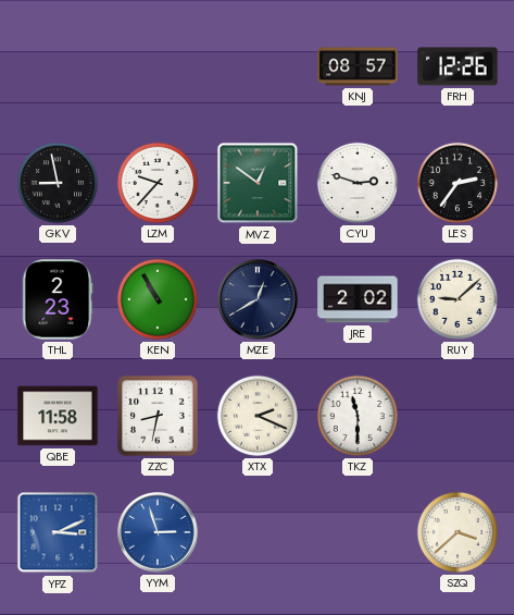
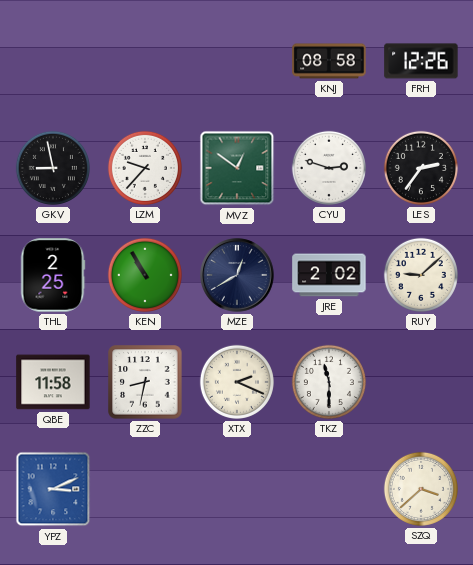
KNJ: 08:57 -> 08:58
THL: 2:23 -> 2:25
YYM: 2:57 -> none
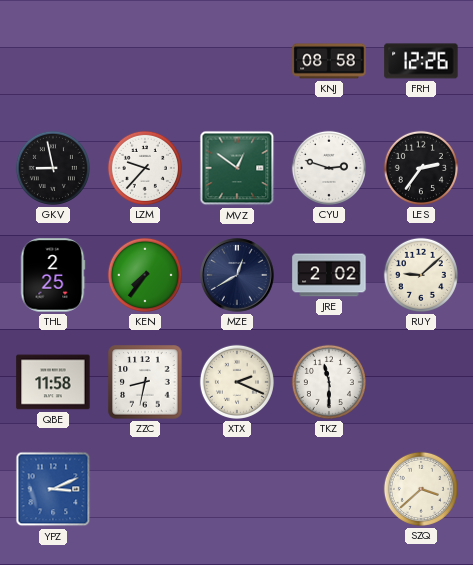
KEN: 10:55 -> 7:36
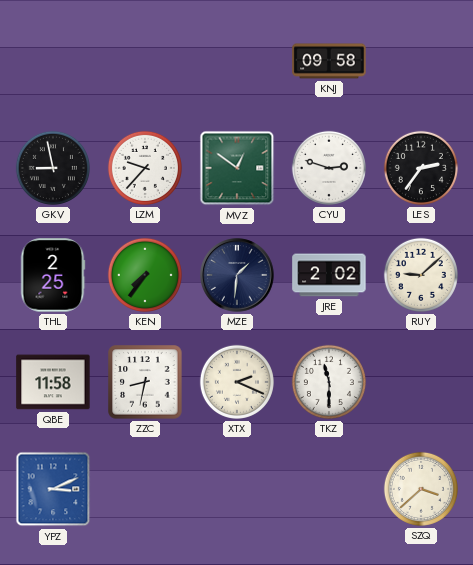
KNJ: 08:58 -> 09:58
FRH: 12:26 -> none
MZE: 12:40 -> 1:31
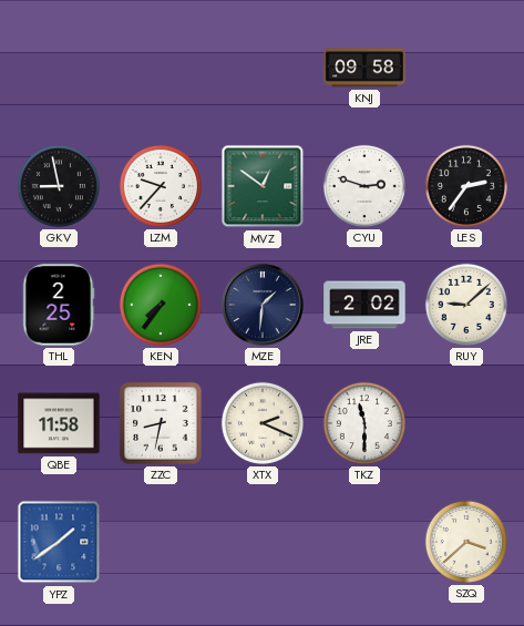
YPZ: 3:11 -> 1:39
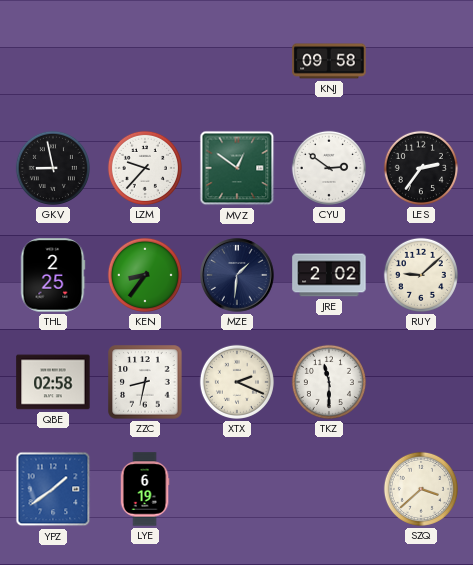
CYU: 2:48 -> 2:51
KEN: 7:36 -> 8:36
QBE: 11:58 -> 02:58
LYE: none -> 6:19
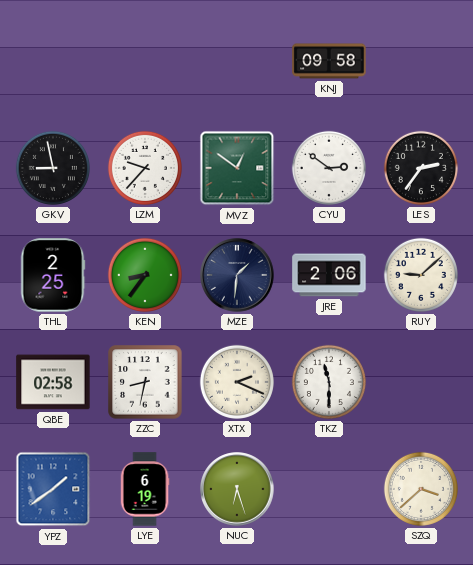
JRE: 2:02 -> 2:06
NUC: none -> 6:27
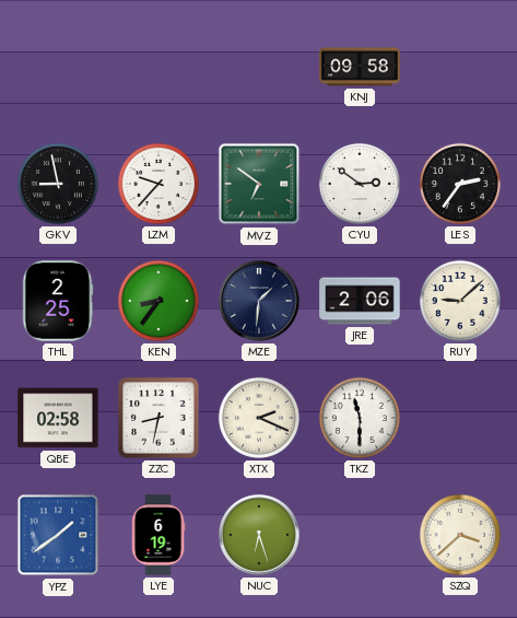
MVZ: 12:51 -> 6:51
